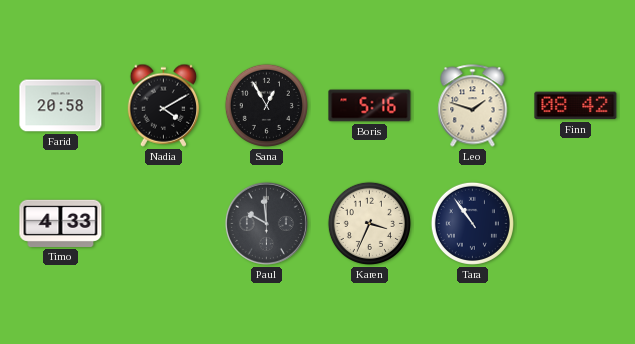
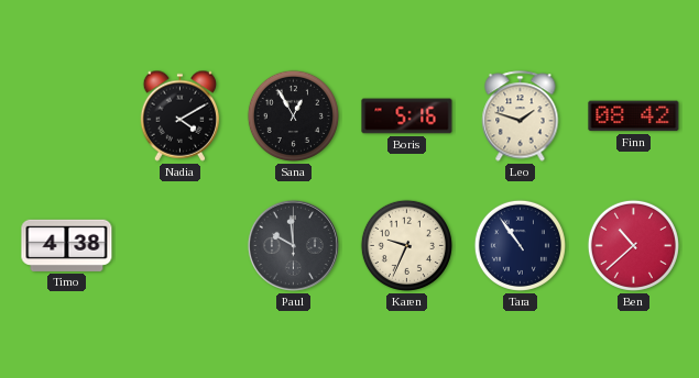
Farid: 20:58 -> none
Timo: 4:33 -> 4:38
Karen: 3:34 -> 9:34
Ben: none -> 10:38
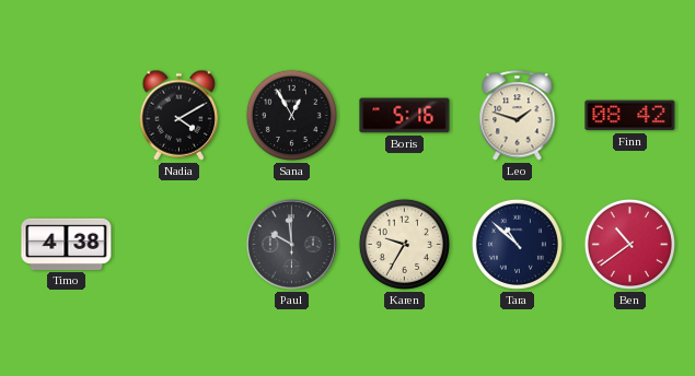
Karen: 9:34 -> 9:35
Tara: 10:54 -> 10:52
Ben: 10:38 -> 10:39
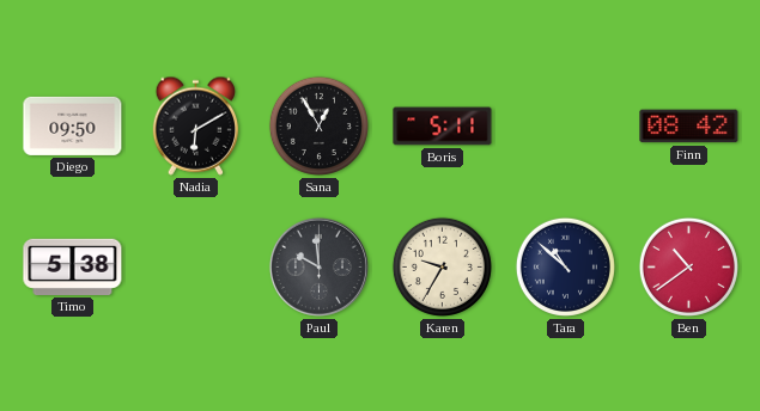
Diego: none -> 09:50
Nadia: 4:10 -> 6:10
Boris: 5:16 -> 5:11
Leo: 1:48 -> none
Timo: 4:38 -> 5:38
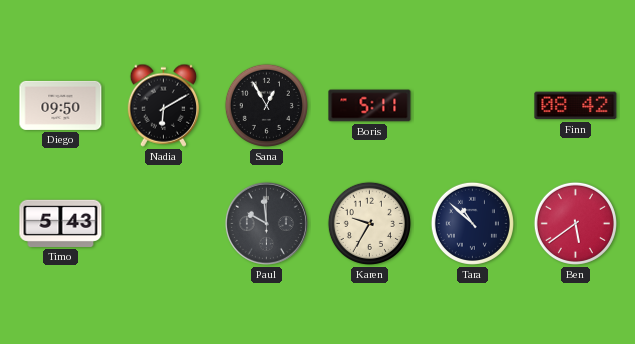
Timo: 5:38 -> 5:43
Ben: 10:39 -> 5:39
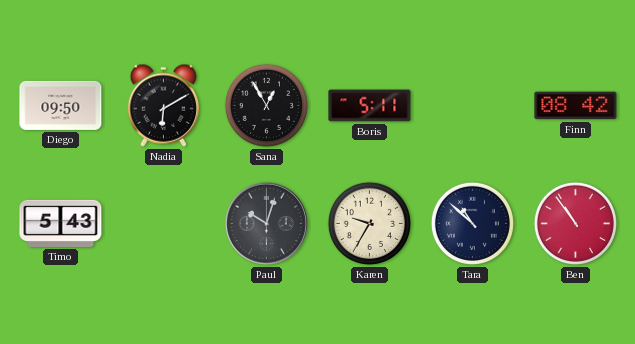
Paul: 9:59 -> 10:03
Ben: 5:39 -> 10:54
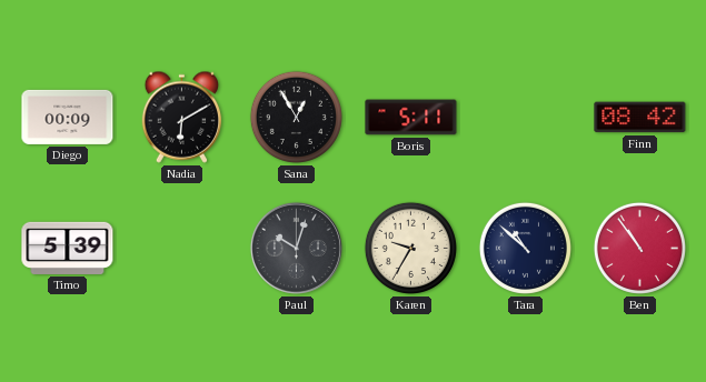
Diego: 09:50 -> 00:09
Timo: 5:43 -> 5:39
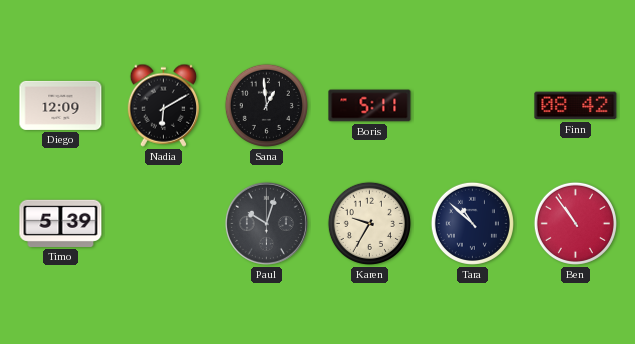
Diego: 00:09 -> 12:09
Sana: 12:55 -> 12:59
